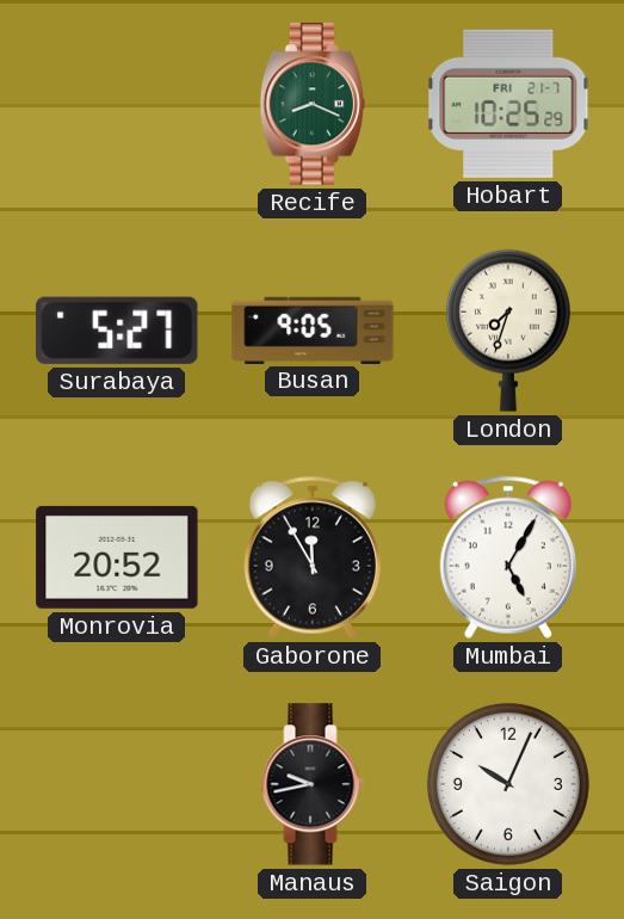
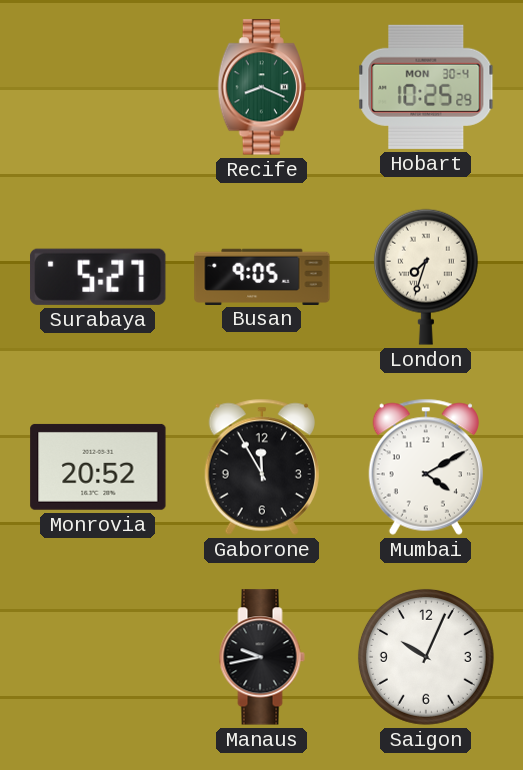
Hobart date: FRI 21-7 -> MON 30-4
Mumbai: 5:05 -> 4:10
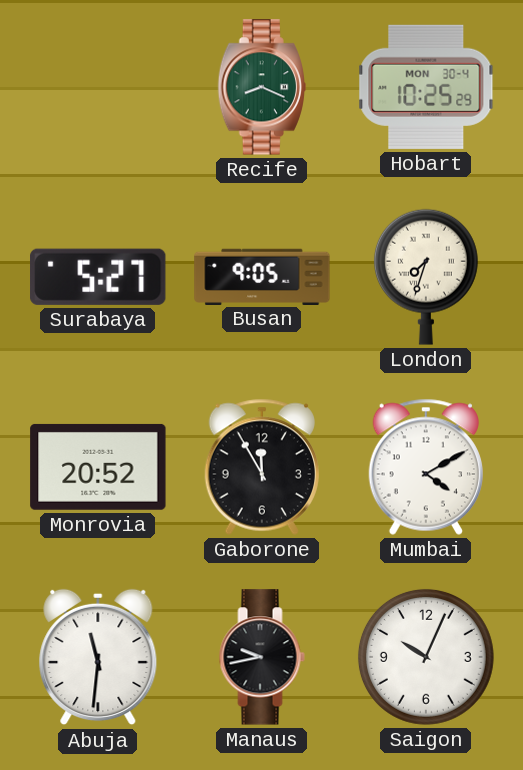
Abuja: none -> 11:31
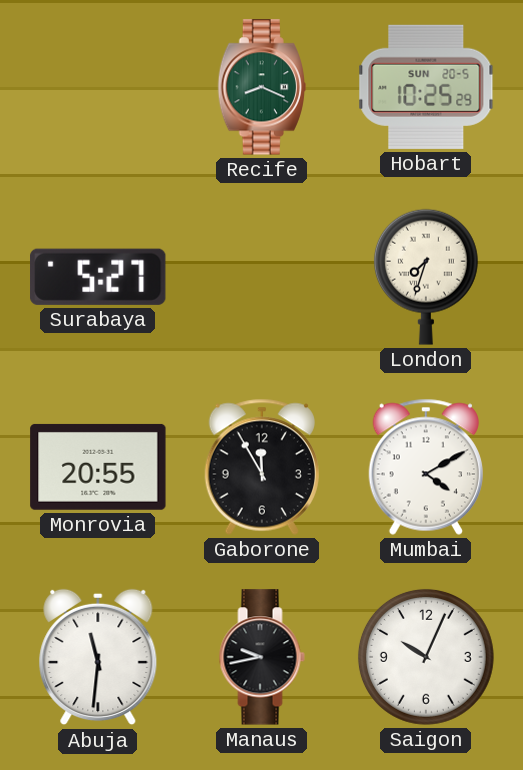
Hobart date: MON 30-4 -> SUN 20-5
Busan: 9:05 -> none
Monrovia: 20:52 -> 20:55
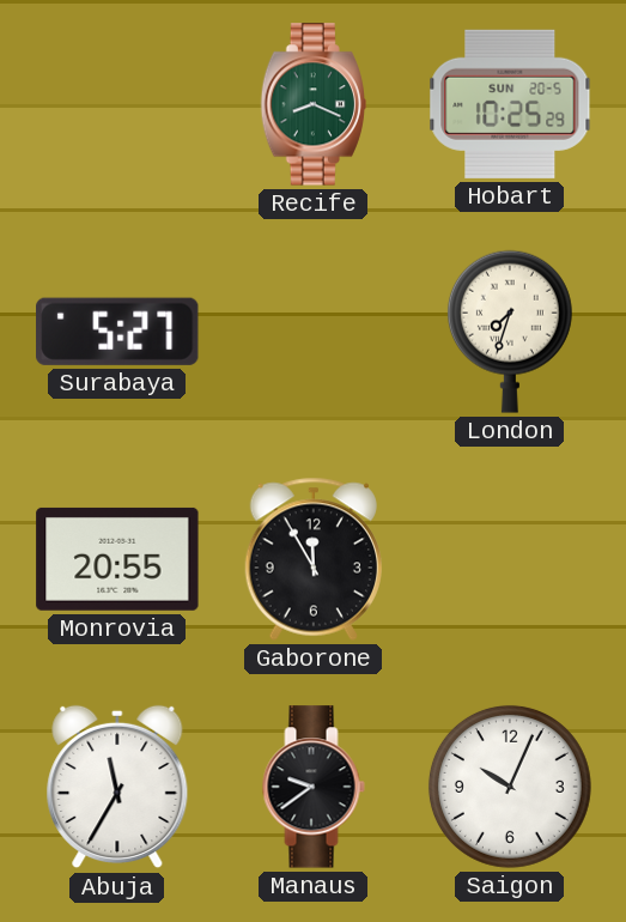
Mumbai: 4:10 -> none
Abuja: 11:31 -> 11:35
Manaus: 9:43 -> 9:39
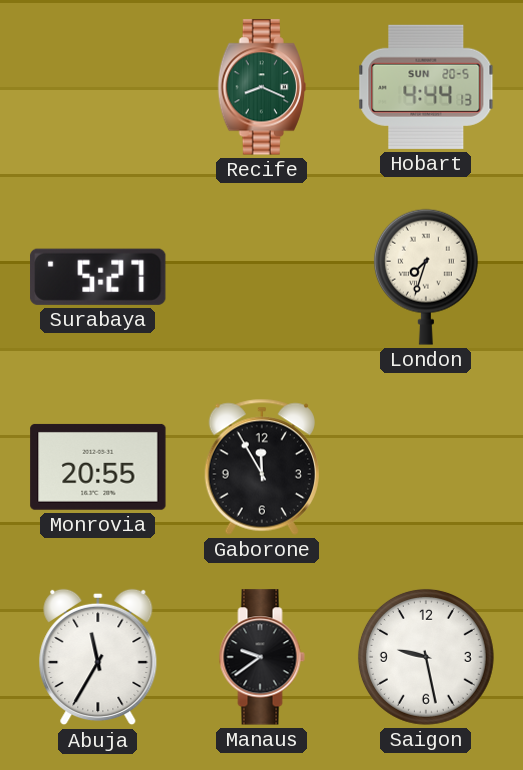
Hobart: 10:25 -> 4:44
Saigon: 10:04 -> 9:28
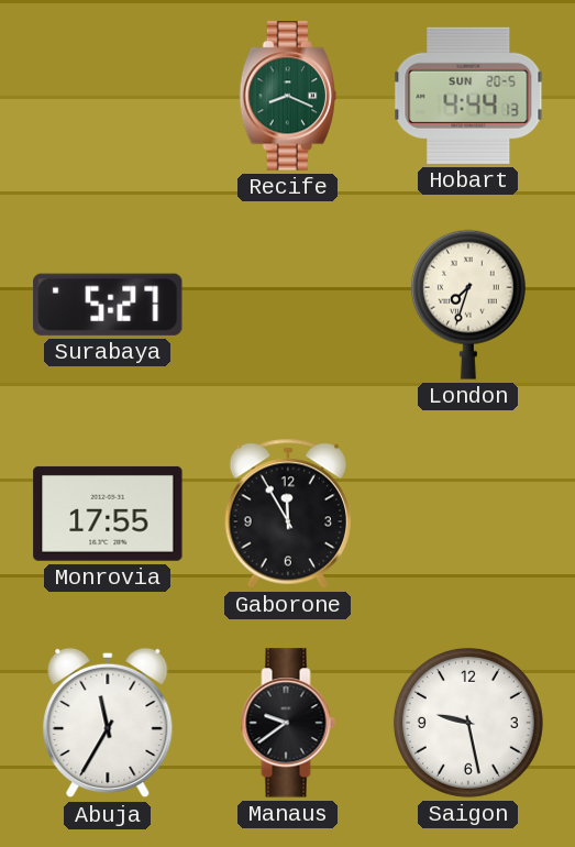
Monrovia: 20:55 -> 17:55
